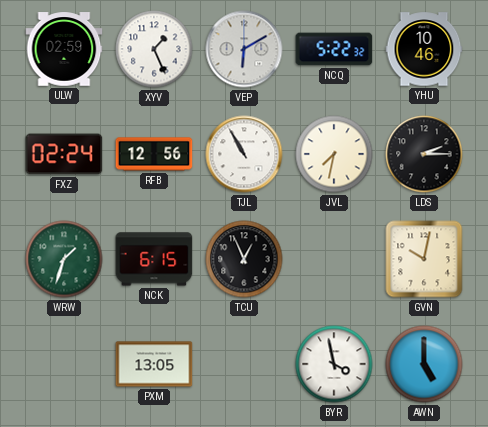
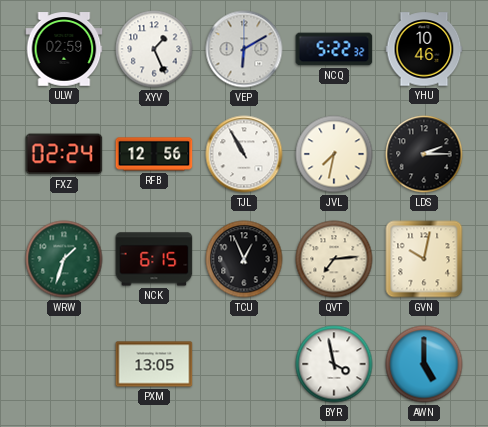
QVT: none -> 7:14
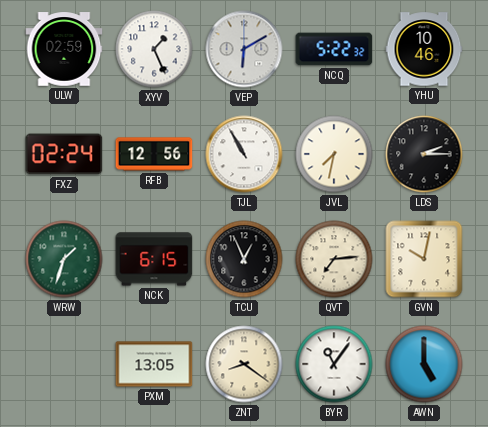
ZNT: none -> 8:21
BYR: 3:58 -> 11:06
